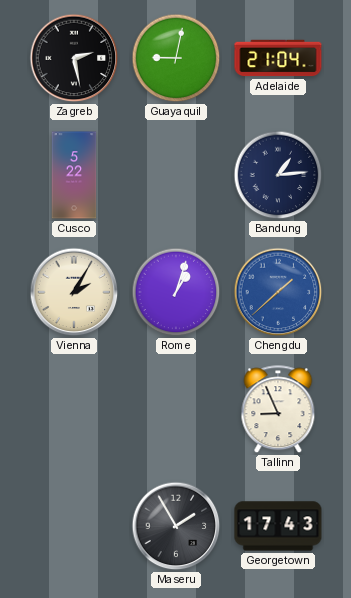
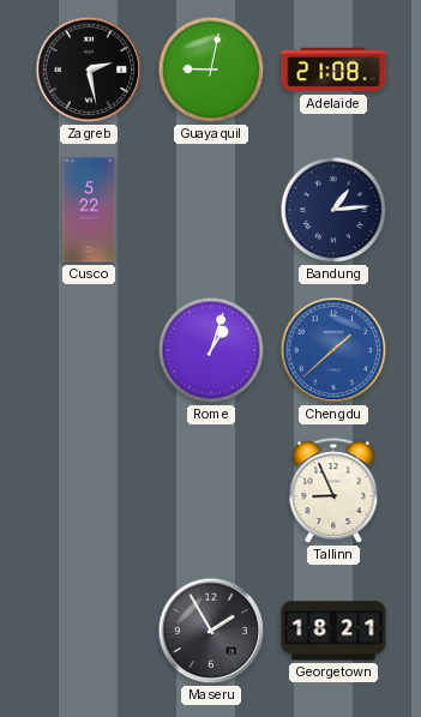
Adelaide: 21:04 -> 21:08
Vienna: 2:05 -> none
Georgetown: 17:43 -> 18:21
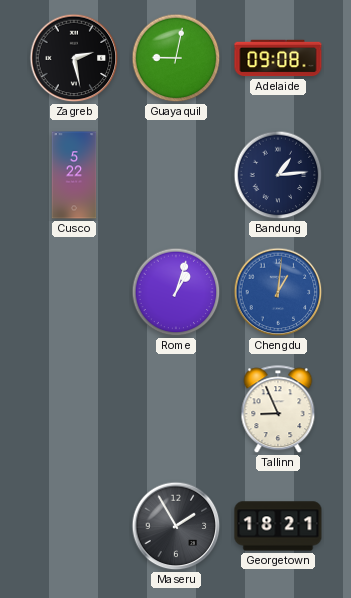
Adelaide: 21:08 -> 09:08
Chengdu: 1:38 -> 1:01
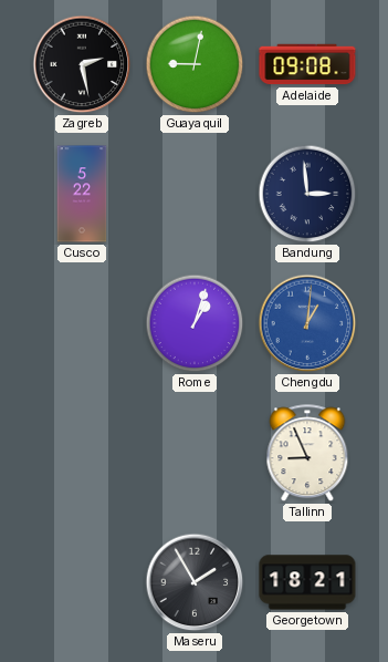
Bandung: 1:14 -> 2:59
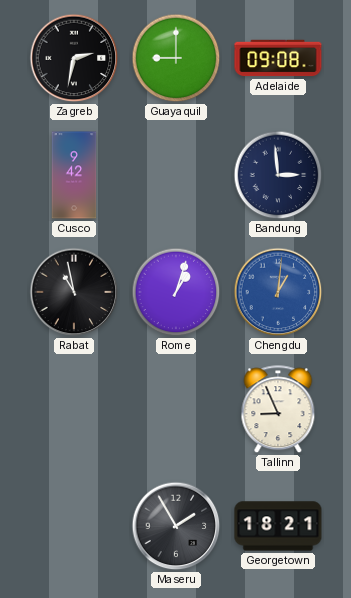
Zagreb: 2:28 -> 2:32
Guayaquil: 9:02 -> 9:00
Cusco: 5:22 -> 9:42
Rabat: none -> 10:58
